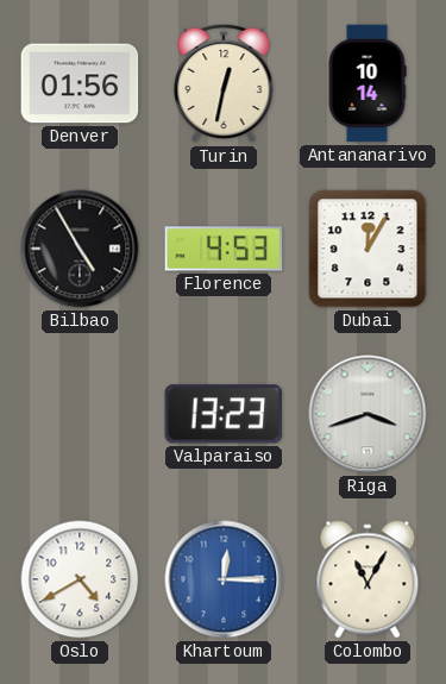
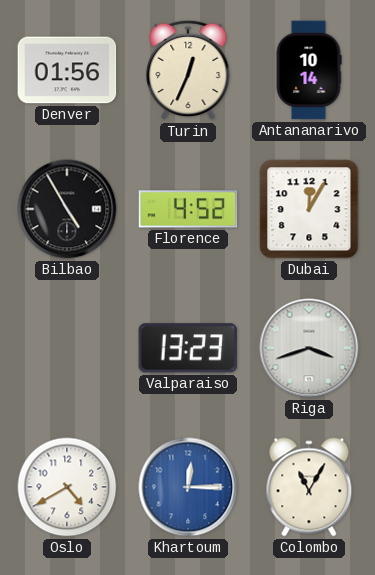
Turin: 12:32 -> 12:34
Florence: 4:53 -> 4:52
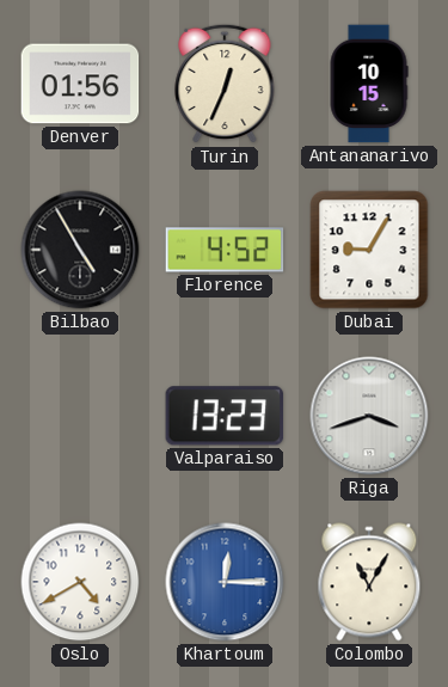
Antananarivo: 10:14 -> 10:15
Dubai: 12:05 -> 9:05
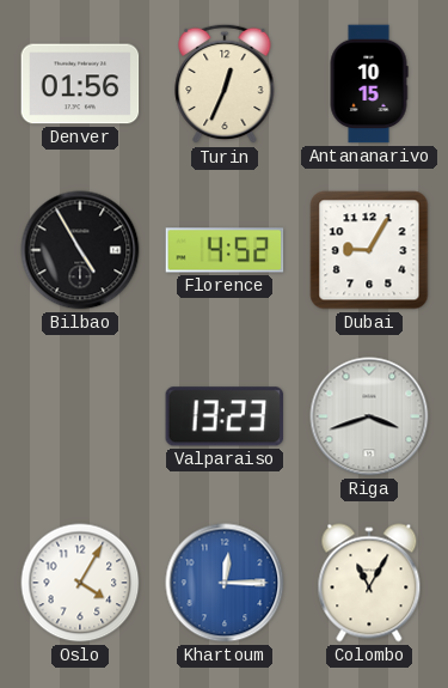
Oslo: 4:40 -> 4:05
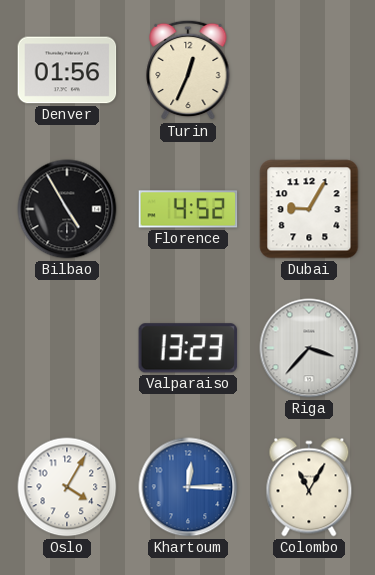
Antananarivo: 10:15 -> none
Riga: 3:42 -> 3:37
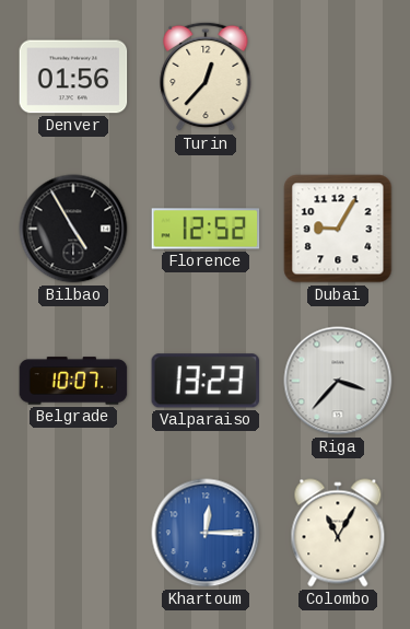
Turin: 12:34 -> 12:37
Florence: 4:52 -> 12:52
Belgrade: none -> 10:07
Oslo: 4:05 -> none
